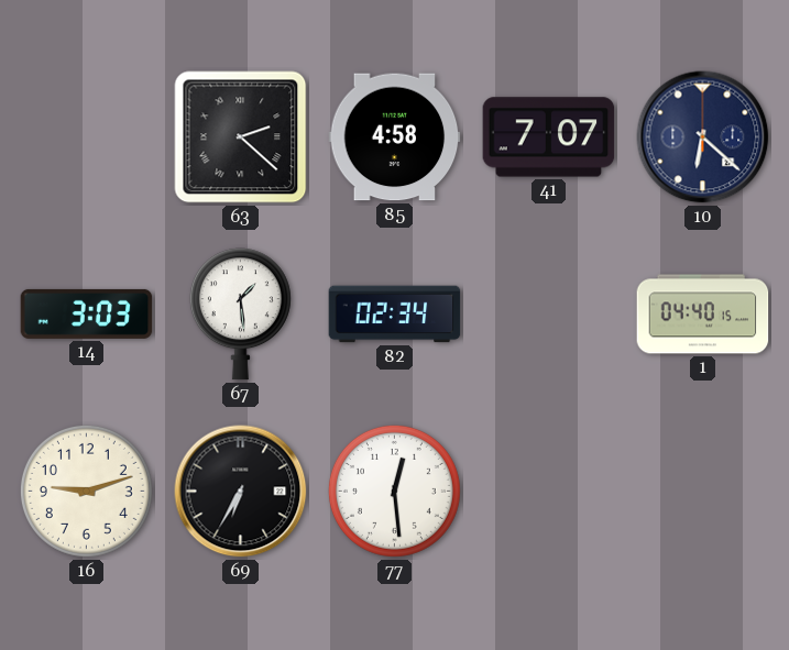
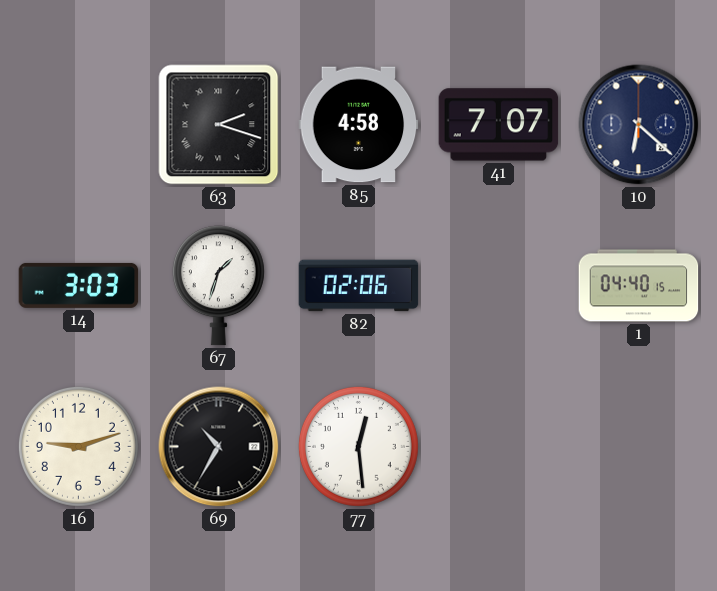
63: 2:22 -> 2:18
67: 1:29 -> 1:33
82: 02:34 -> 02:06
69: 6:35 -> 10:35
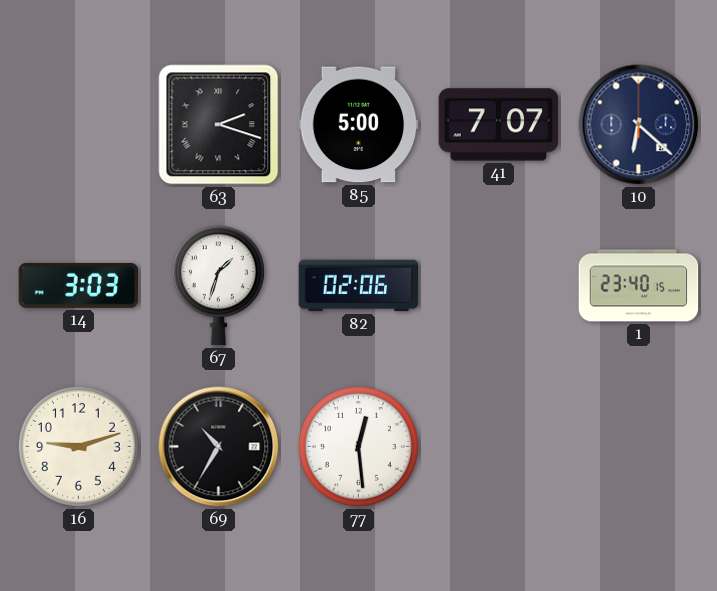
85: 4:58 -> 5:00
1: 04:40 -> 23:40
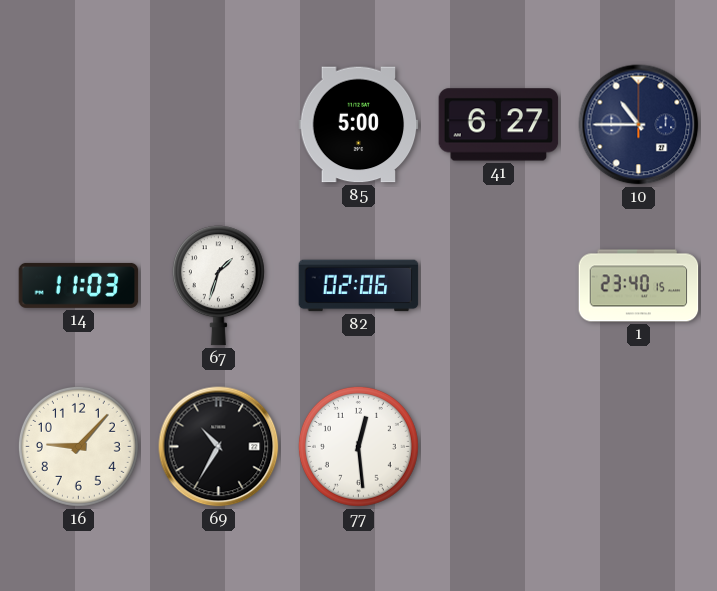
63: 2:18 -> none
41: 7:07 -> 6:27
10: 6:22 -> 10:45
14: 3:03 -> 11:03
16: 9:12 -> 9:07
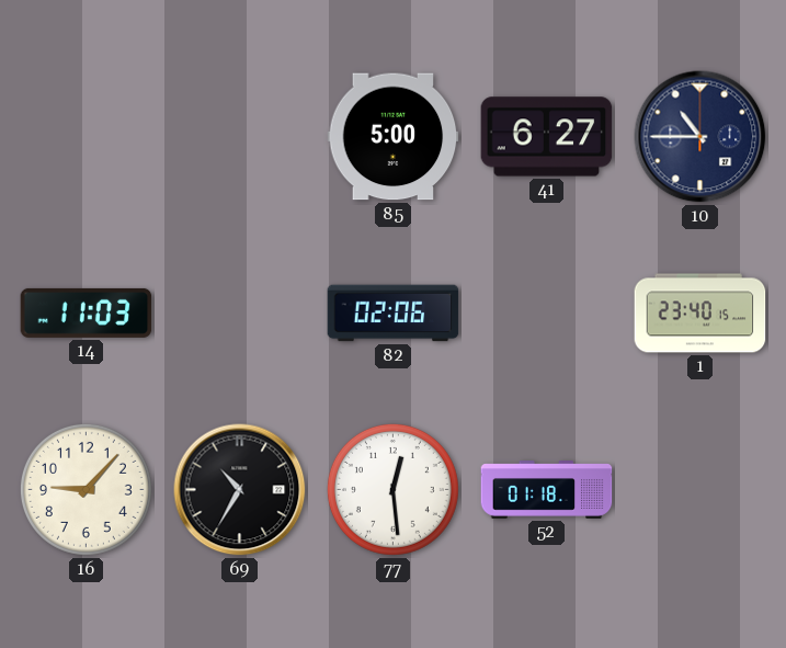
67: 1:33 -> none
52: none -> 01:18
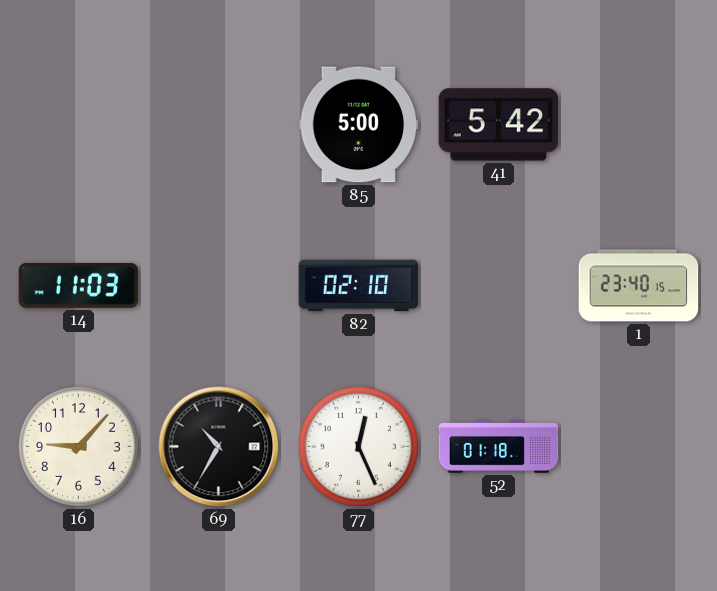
41: 6:27 -> 5:42
10: 10:45 -> none
82: 02:06 -> 02:10
77: 12:29 -> 12:26
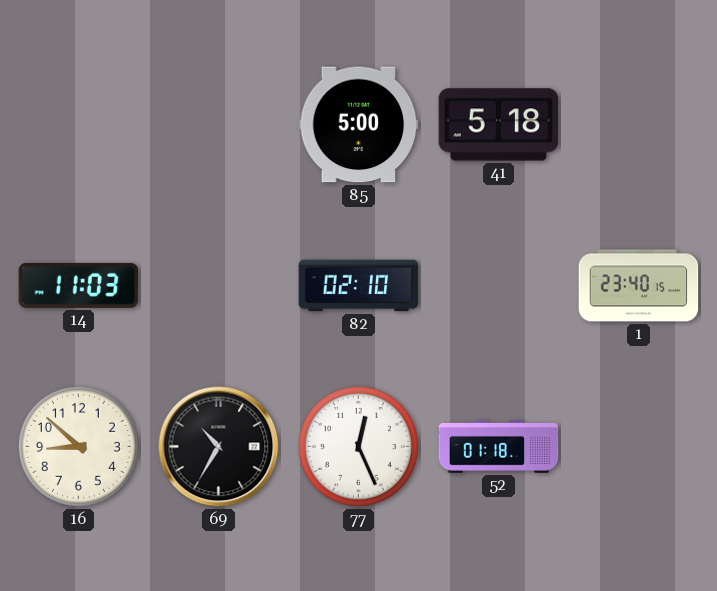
41: 5:42 -> 5:18
16: 9:07 -> 8:52
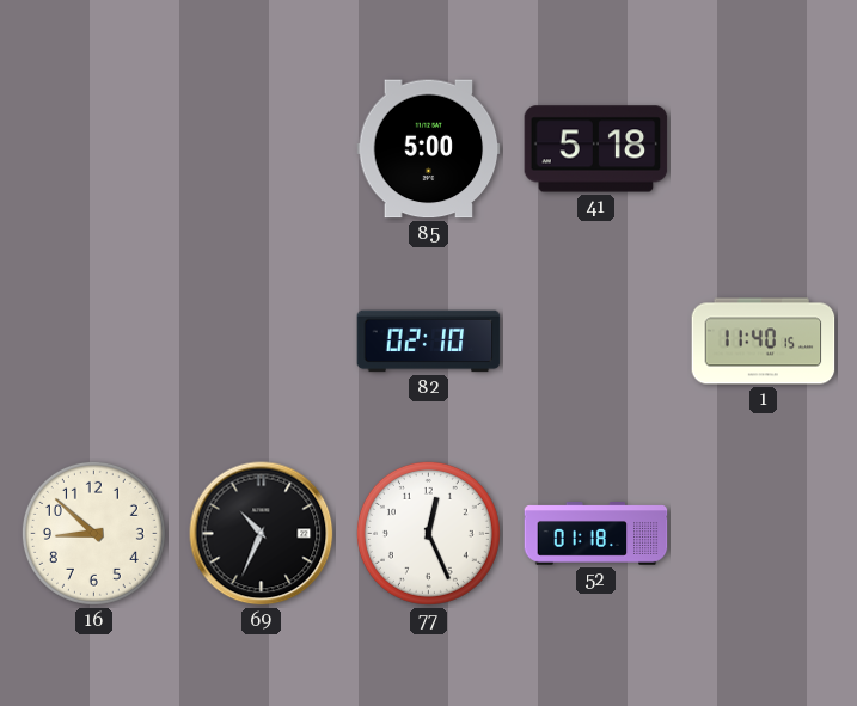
14: 11:03 -> none
1: 23:40 -> 11:40
69: 10:35 -> 10:34
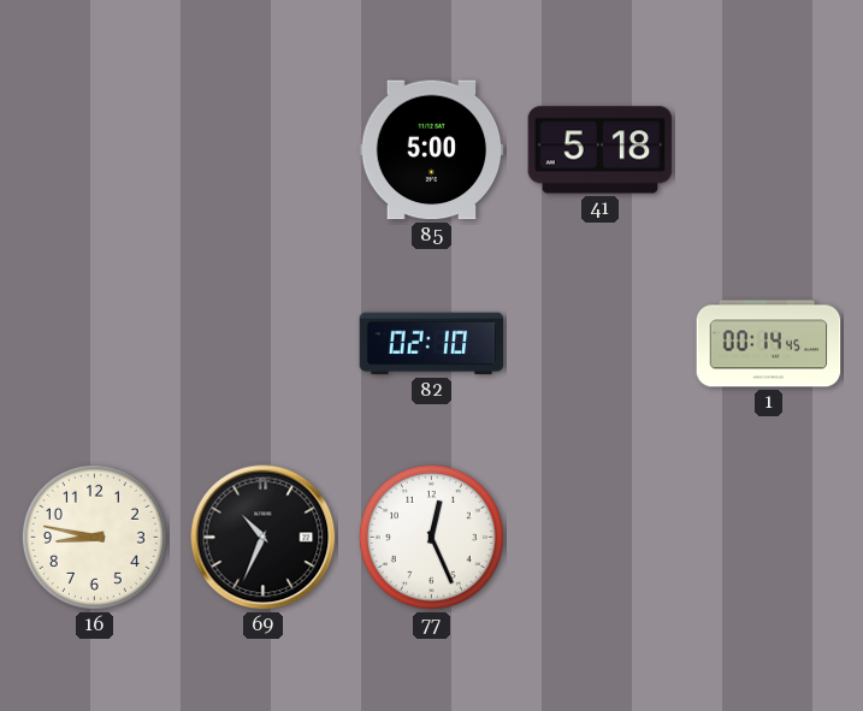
1: 11:40 -> 00:14
16: 8:52 -> 8:47
52: 01:18 -> none
